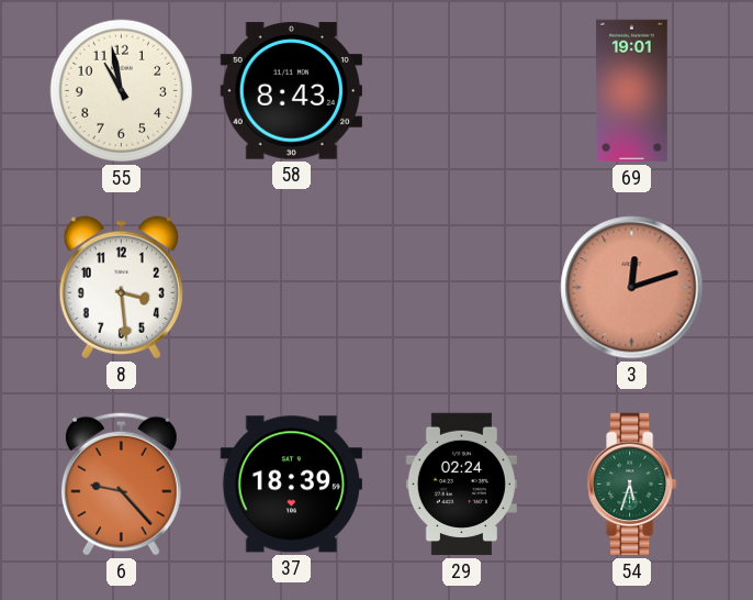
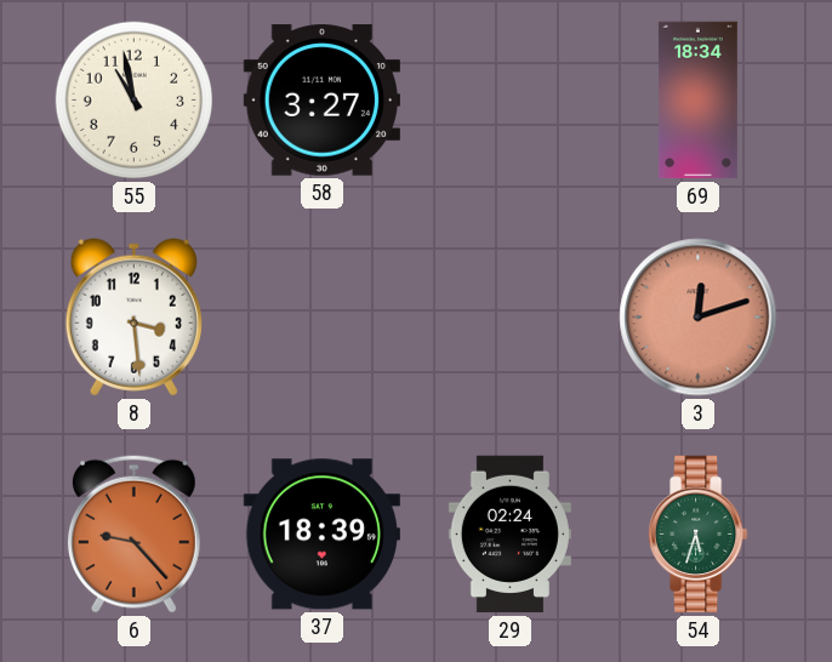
58: 8:43 -> 3:27
69: 19:01 -> 18:34
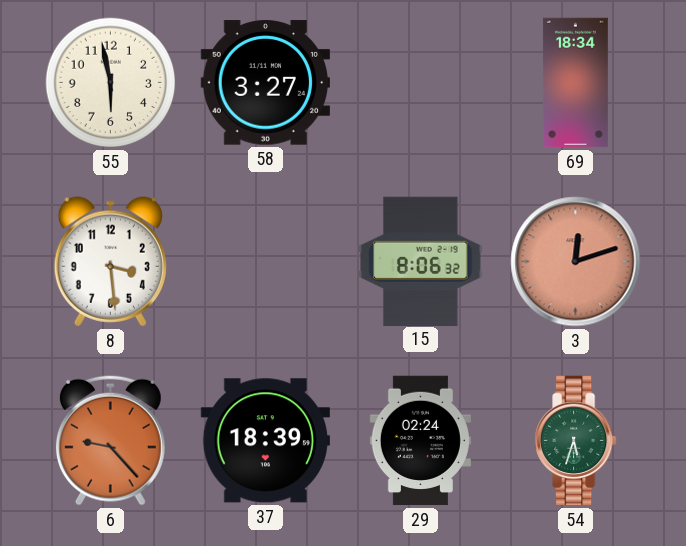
55: 10:58 -> 5:58
15: none -> 8:06
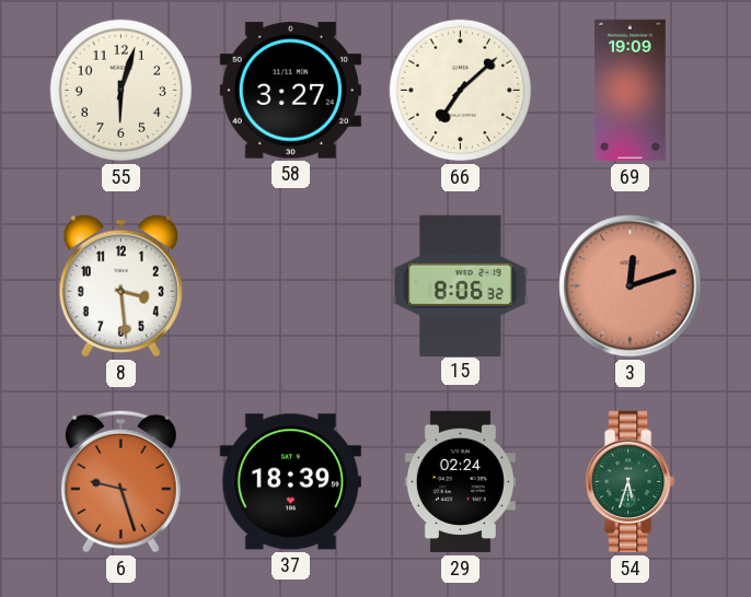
55: 5:58 -> 6:03
66: none -> 7:08
69: 18:34 -> 19:09
6: 9:23 -> 9:27
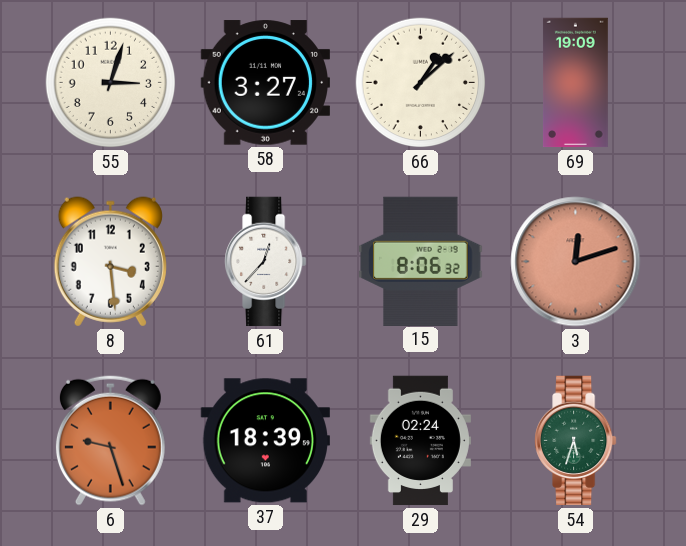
55: 6:03 -> 3:03
66: 7:08 -> 1:08
61: none -> 12:37
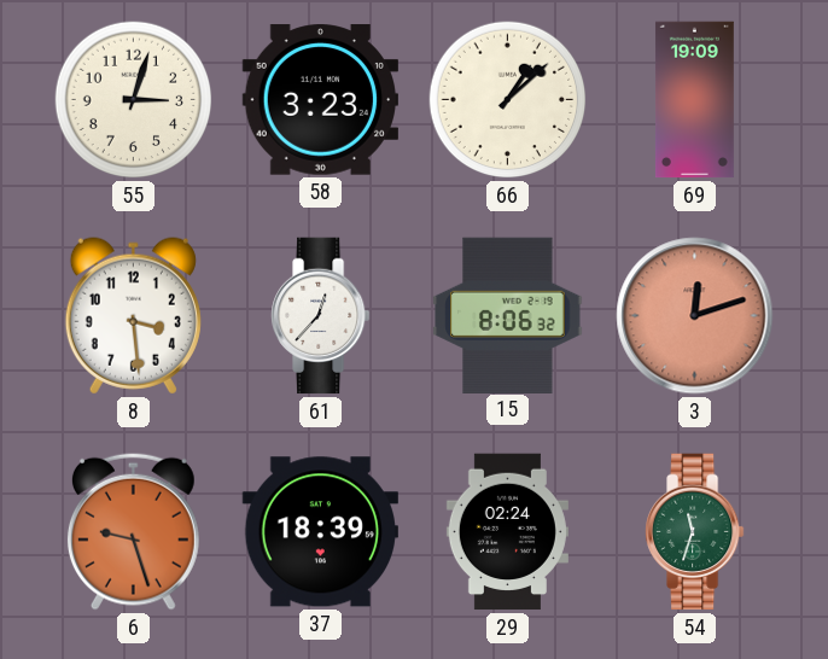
58: 3:27 -> 3:23
54: 5:33 -> 11:33
